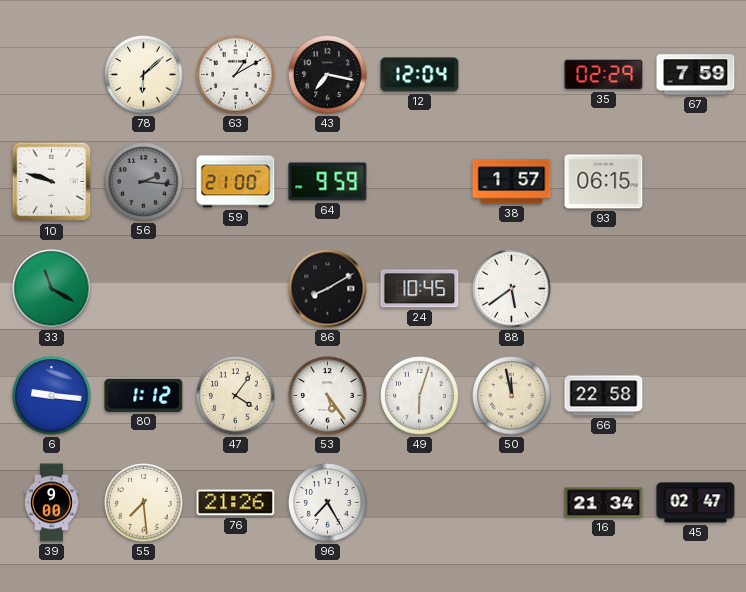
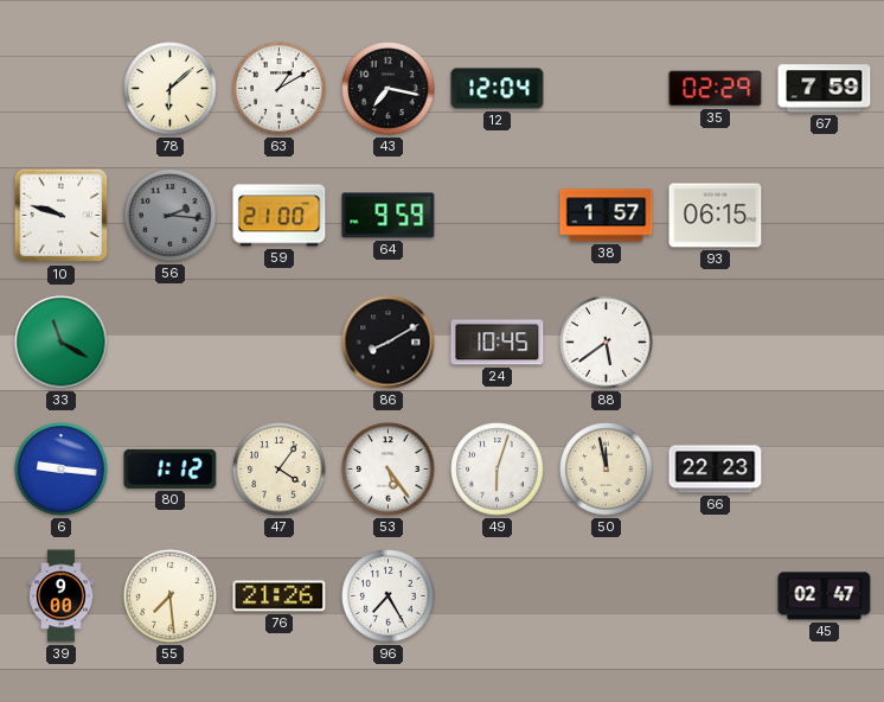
66: 22:58 -> 22:23
16: 21:34 -> none
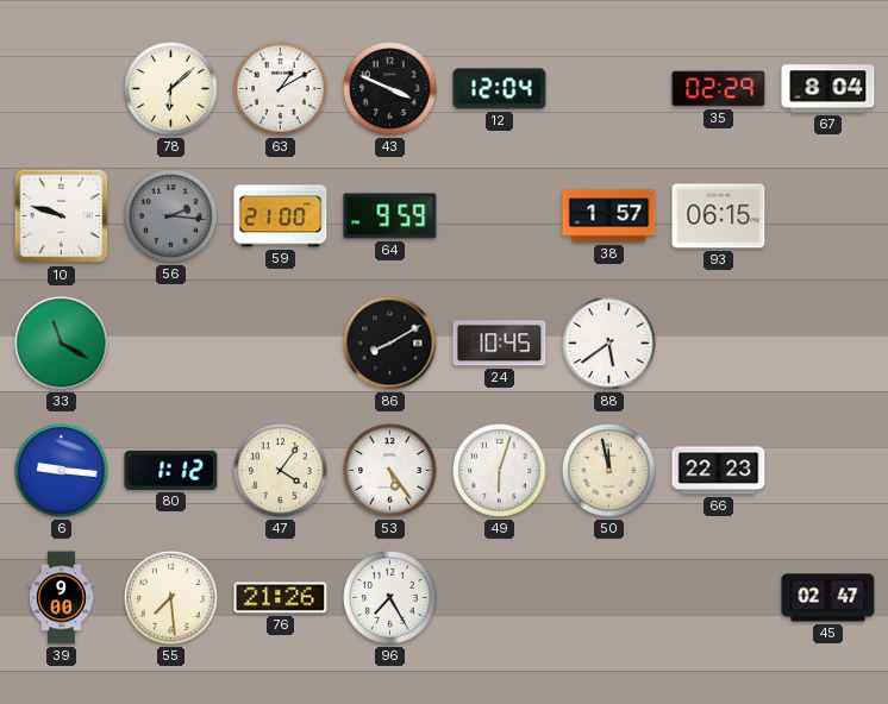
43: 7:17 -> 3:49
67: 7:59 -> 8:04
